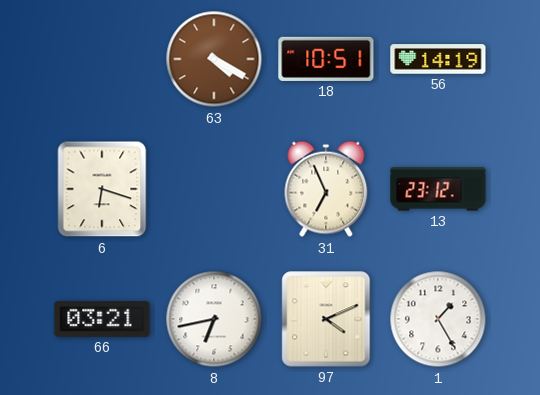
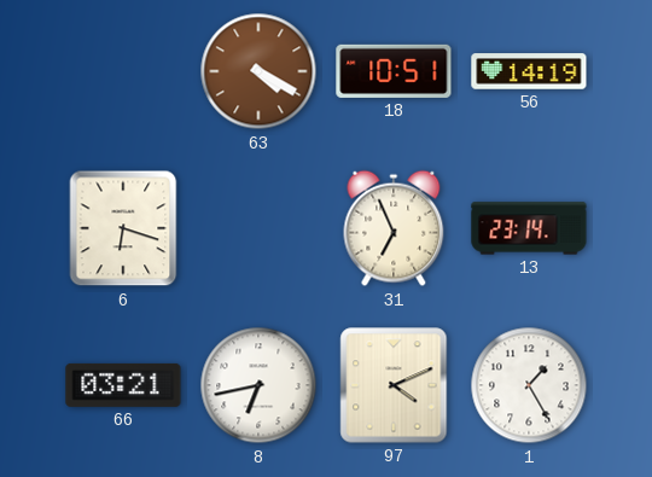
13: 23:12 -> 23:14
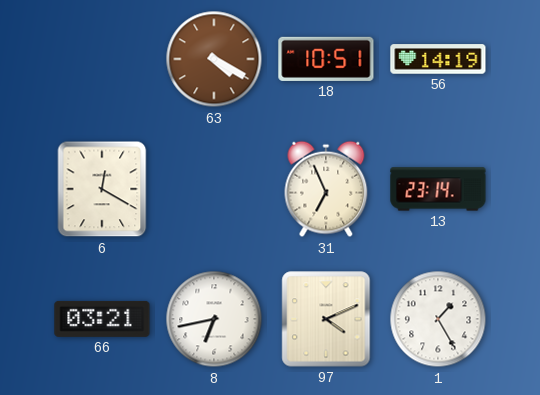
6: 6:18 -> 12:20
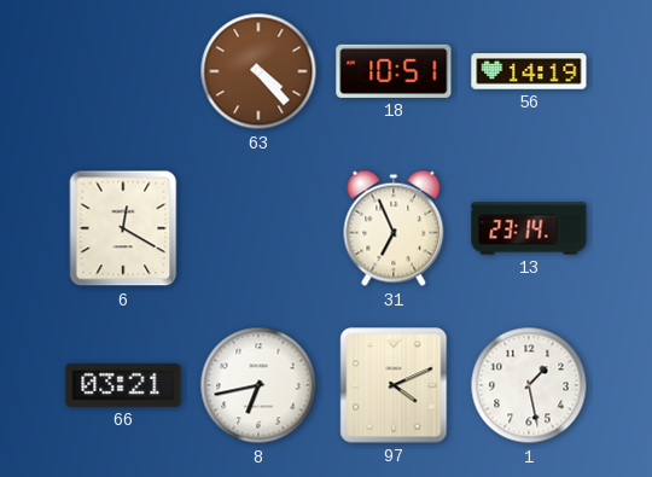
63: 4:20 -> 4:23
1: 1:25 -> 1:28
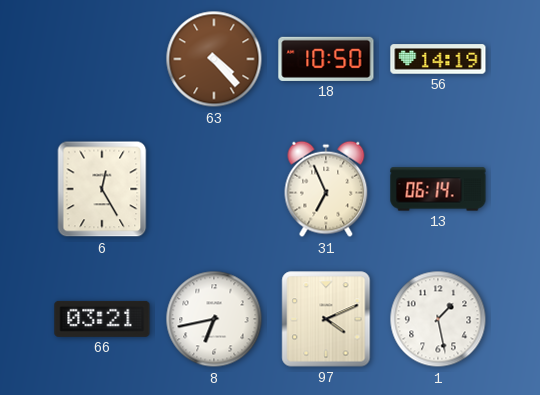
18: 10:51 -> 10:50
6: 12:20 -> 12:25
13: 23:14 -> 06:14
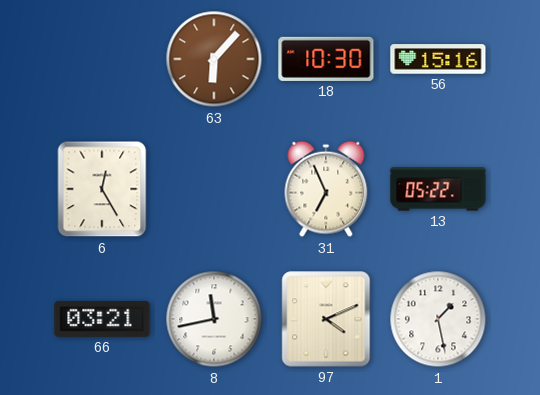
63: 4:23 -> 6:07
18: 10:50 -> 10:30
56: 14:19 -> 15:16
13: 06:14 -> 05:22
8: 6:43 -> 11:43
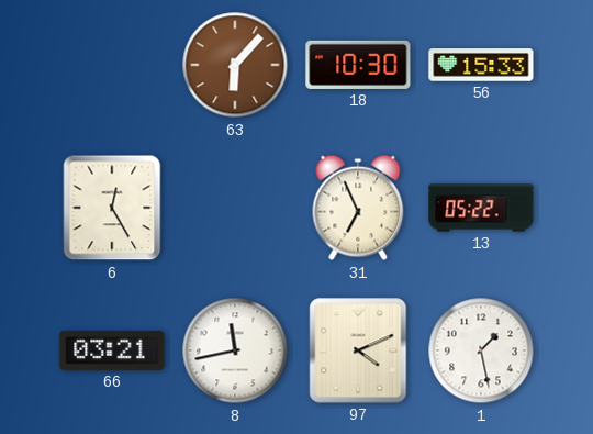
56: 15:16 -> 15:33
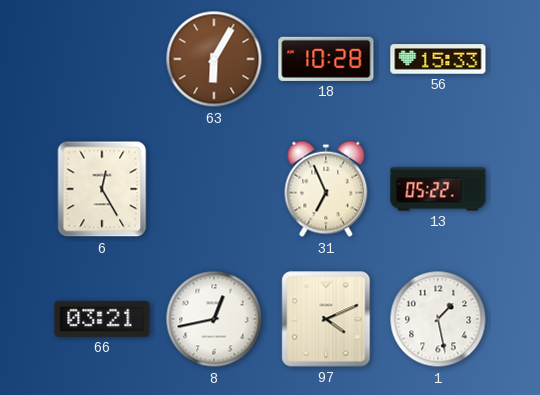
63: 6:07 -> 6:05
18: 10:30 -> 10:28
8: 11:43 -> 12:43
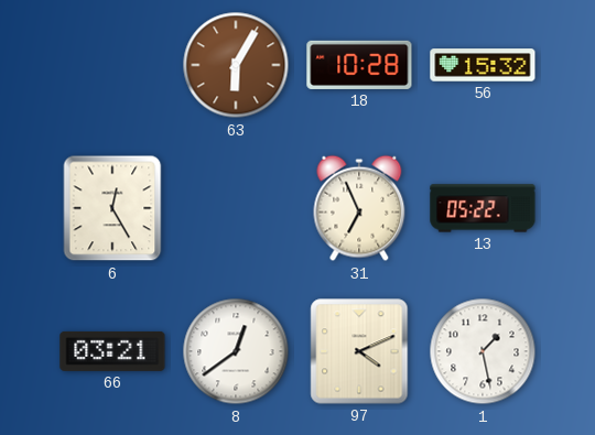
56: 15:33 -> 15:32
8: 12:43 -> 12:39
